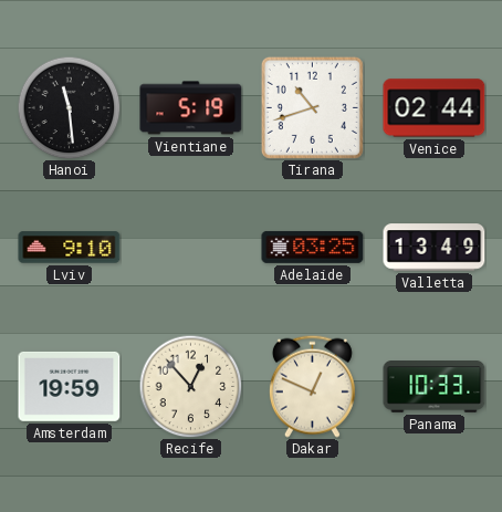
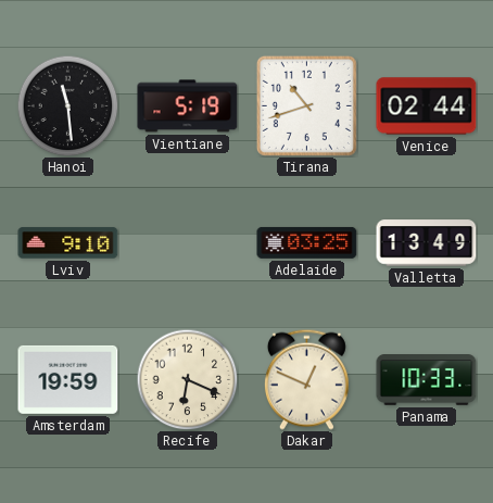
Recife: 12:53 -> 6:19
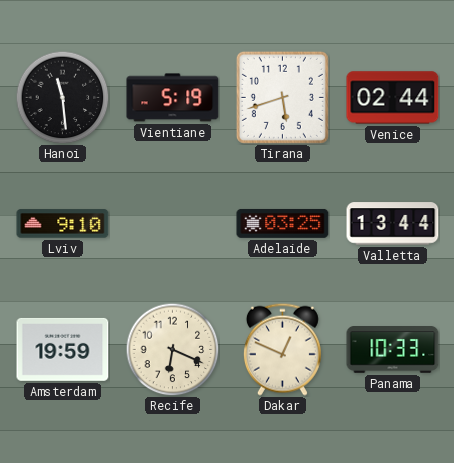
Tirana: 10:42 -> 5:42
Valletta: 13:49 -> 13:44
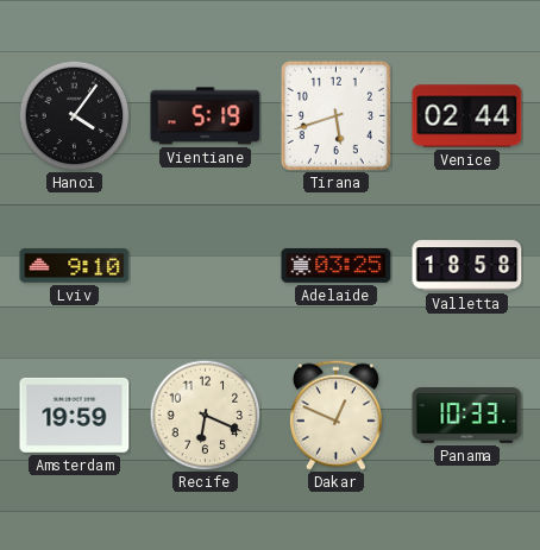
Hanoi: 11:29 -> 4:06
Valletta: 13:44 -> 18:58
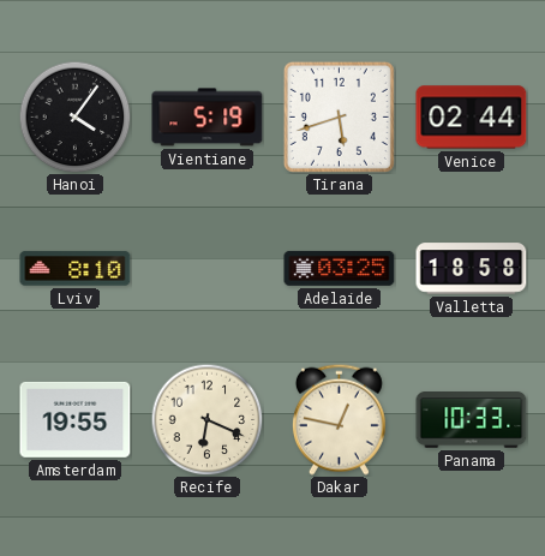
Lviv: 9:10 -> 8:10
Amsterdam: 19:59 -> 19:55
Dakar: 12:49 -> 12:47
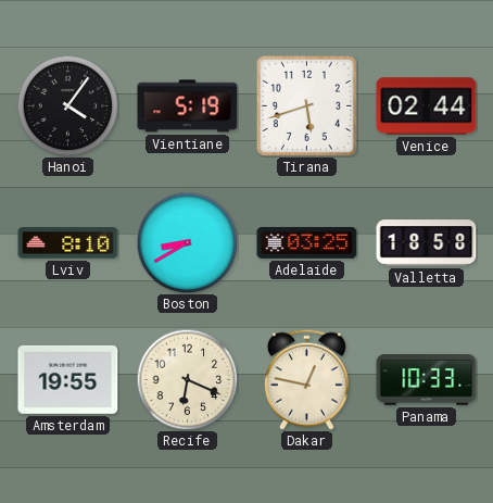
Boston: none -> 8:40
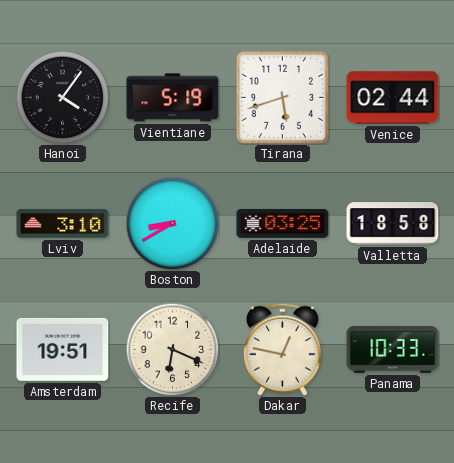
Lviv: 8:10 -> 3:10
Amsterdam: 19:55 -> 19:51
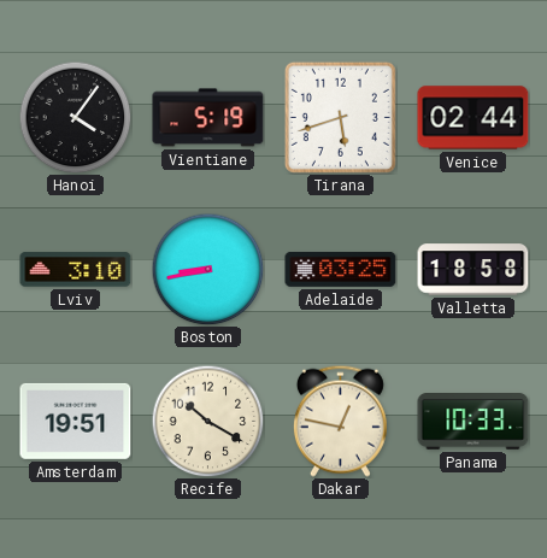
Boston: 8:40 -> 8:43
Recife: 6:19 -> 10:20
